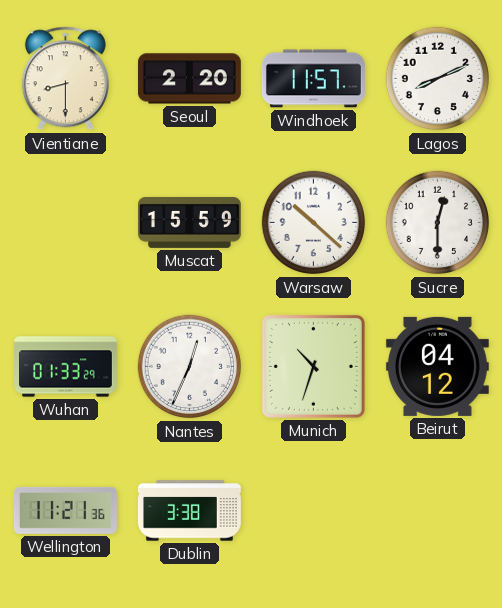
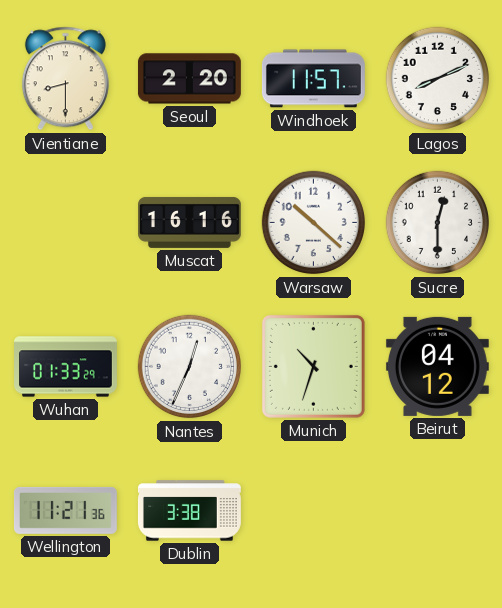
Muscat: 15:59 -> 16:16
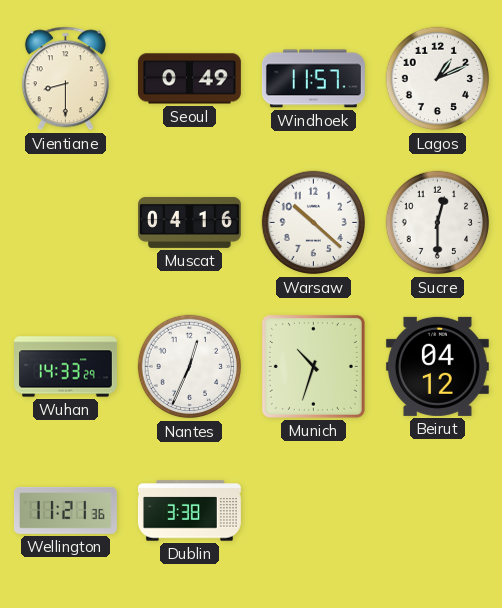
Seoul: 2:20 -> 0:49
Lagos: 8:11 -> 1:11
Muscat: 16:16 -> 04:16
Wuhan: 01:33 -> 14:33
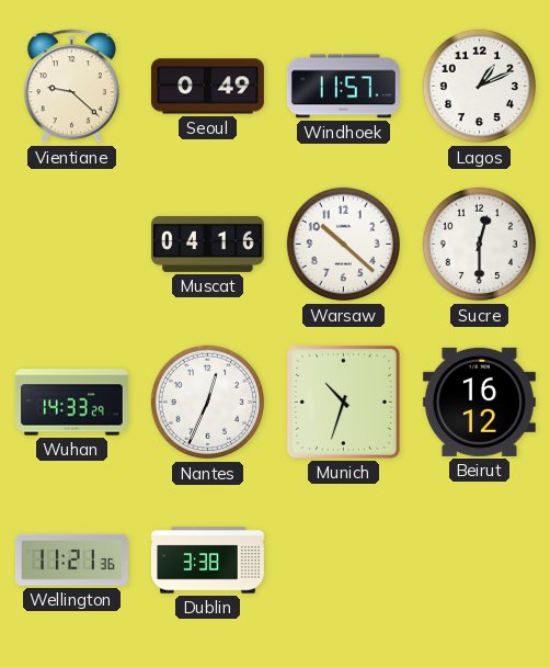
Vientiane: 8:30 -> 9:22
Beirut: 04:12 -> 16:12
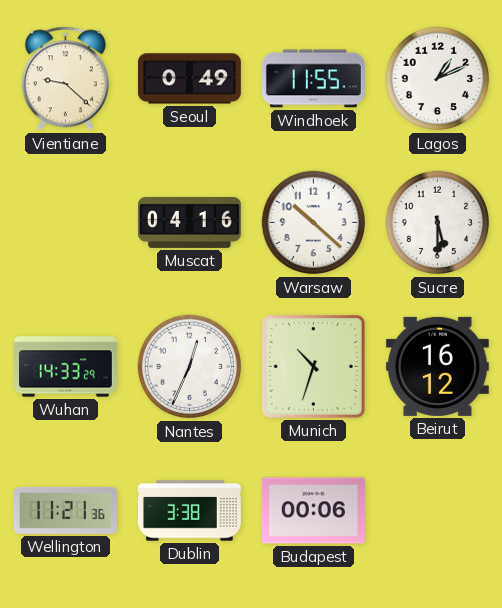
Windhoek: 11:57 -> 11:55
Sucre: 12:30 -> 5:30
Budapest: none -> 00:06
